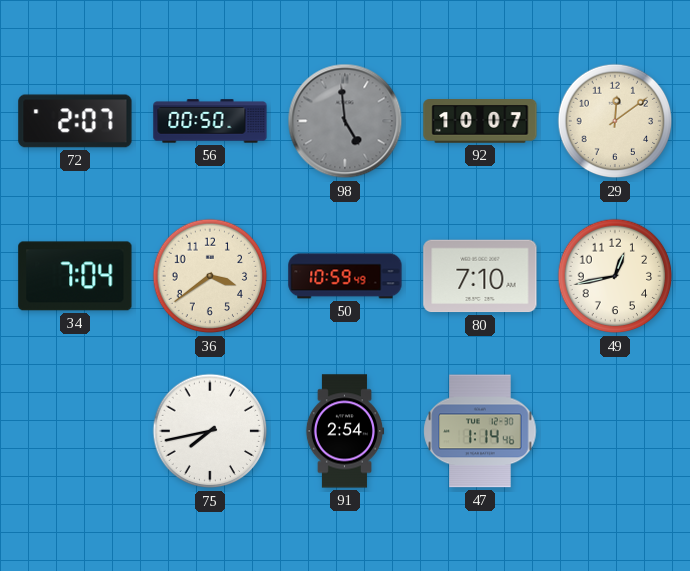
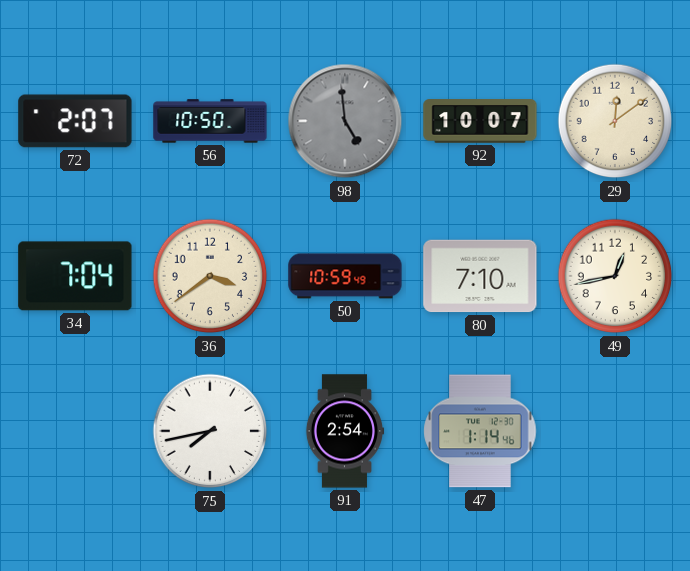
56: 00:50 -> 10:50
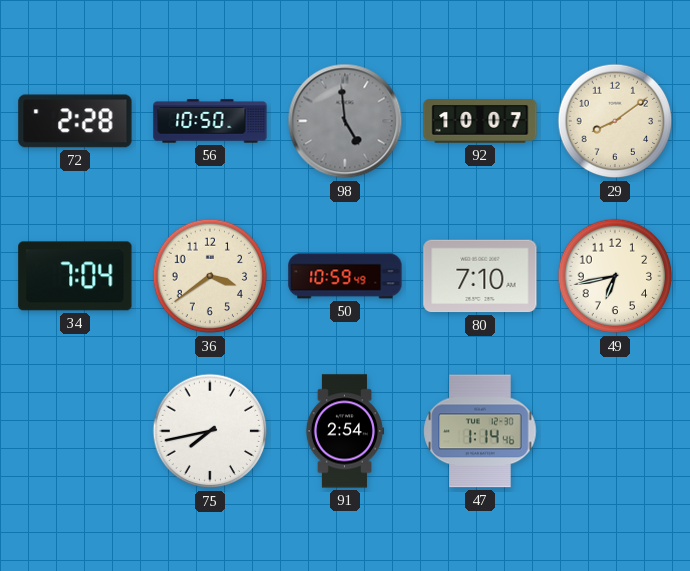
72: 2:07 -> 2:28
29: 12:09 -> 8:09
49: 12:43 -> 6:43
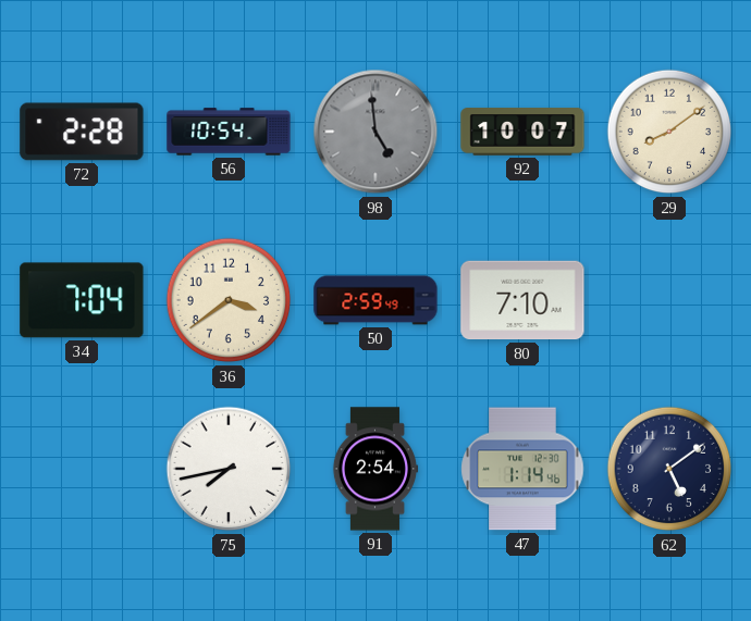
56: 10:50 -> 10:54
50: 10:59 -> 2:59
49: 6:43 -> none
62: none -> 5:09
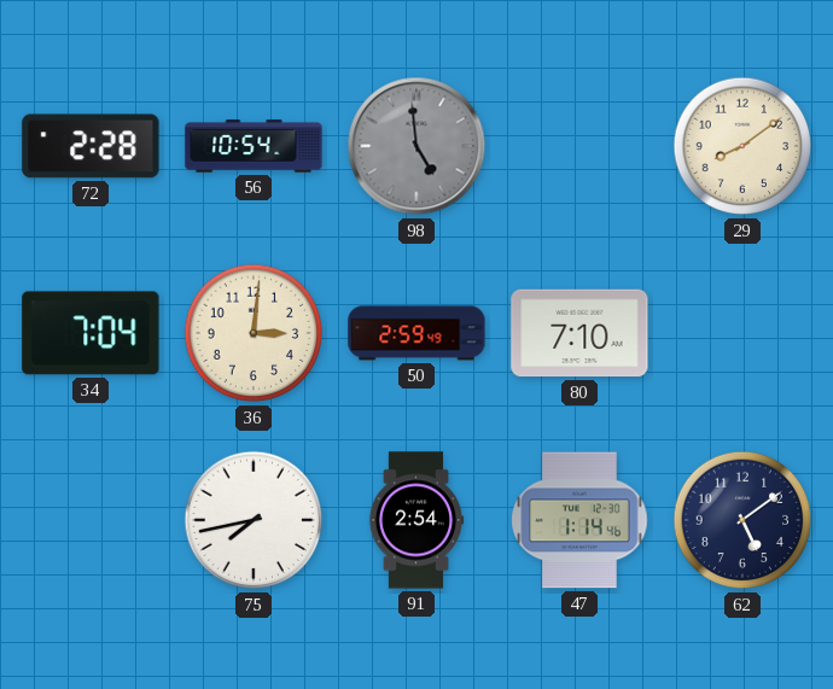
92: 10:07 -> none
36: 3:39 -> 3:01
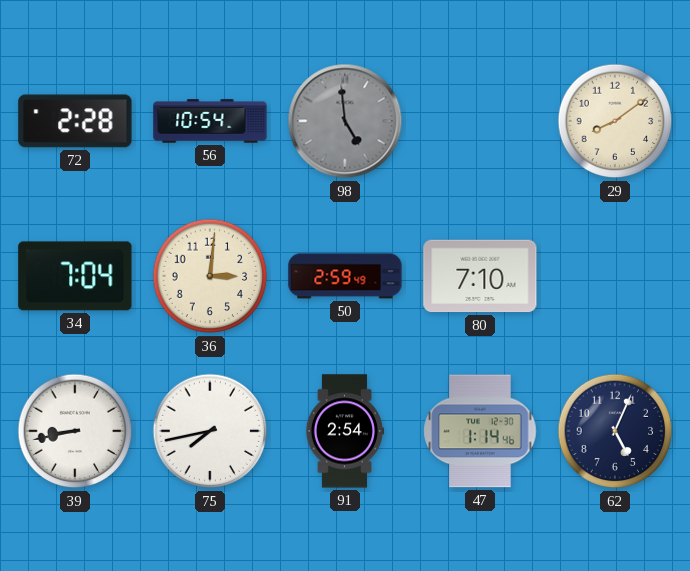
39: none -> 8:43
62: 5:09 -> 5:04
